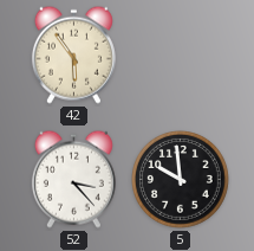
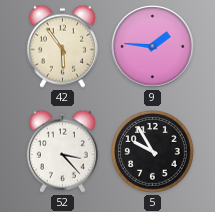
9: none -> 1:46
5: 9:59 -> 9:55
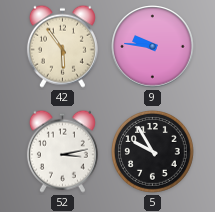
9: 1:46 -> 9:46
52: 3:23 -> 3:13
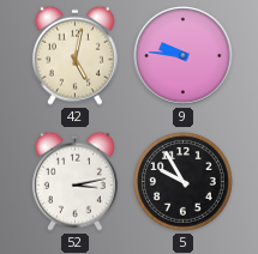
42: 5:54 -> 5:02
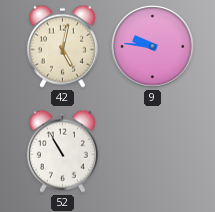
52: 3:13 -> 10:55
5: 9:55 -> none
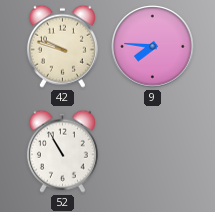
42: 5:02 -> 9:48
9: 9:46 -> 7:46
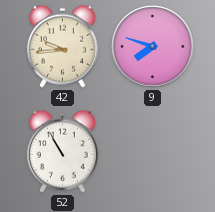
42: 9:48 -> 9:44
9: 7:46 -> 7:48
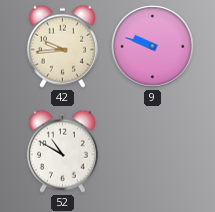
9: 7:48 -> 9:48
52: 10:55 -> 10:50
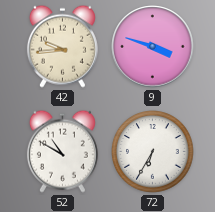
9: 9:48 -> 3:48
72: none -> 6:35
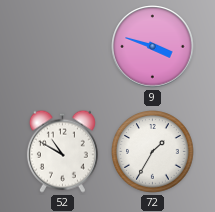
42: 9:44 -> none
72: 6:35 -> 1:35
